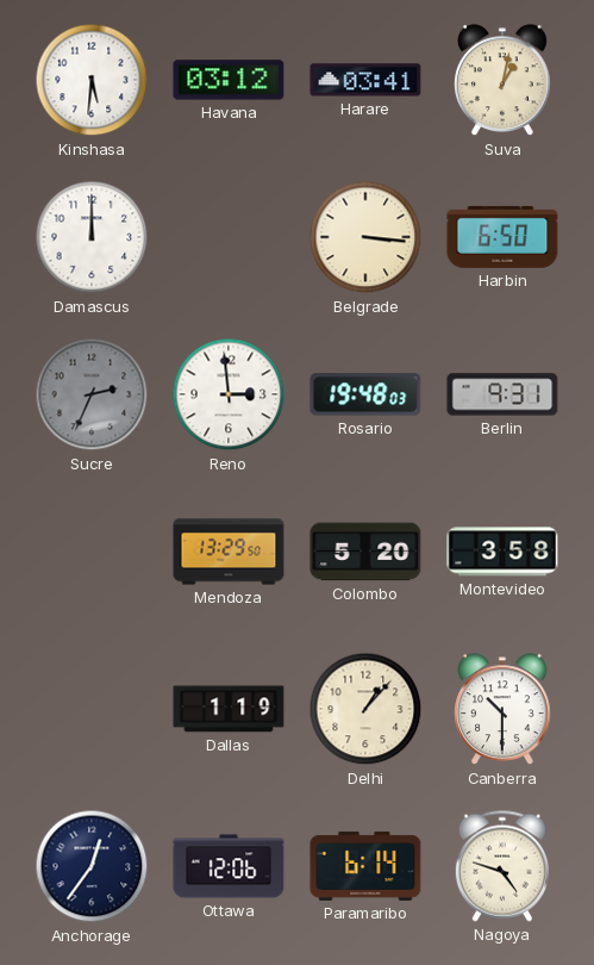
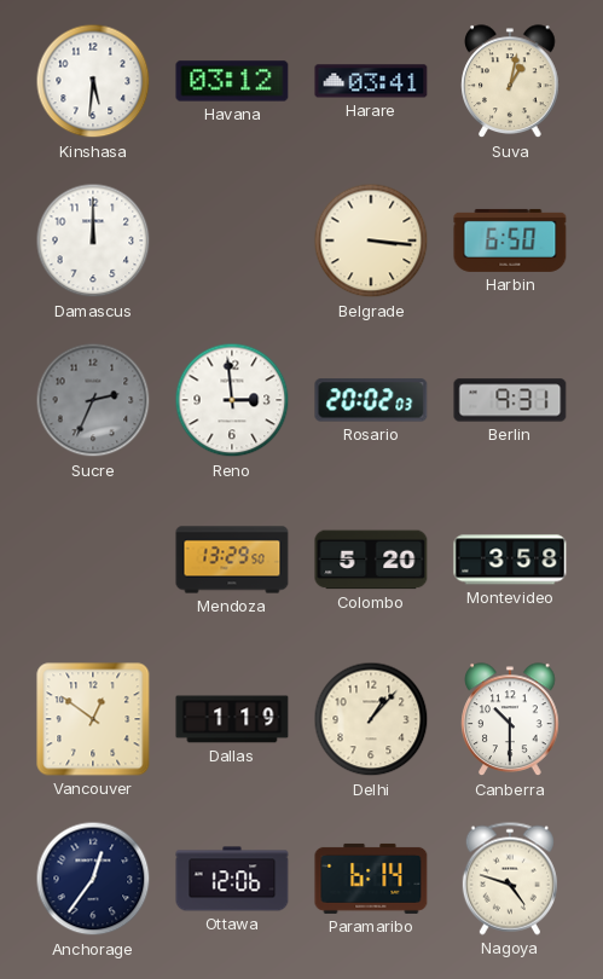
Rosario: 19:48 -> 20:02
Vancouver: none -> 12:51
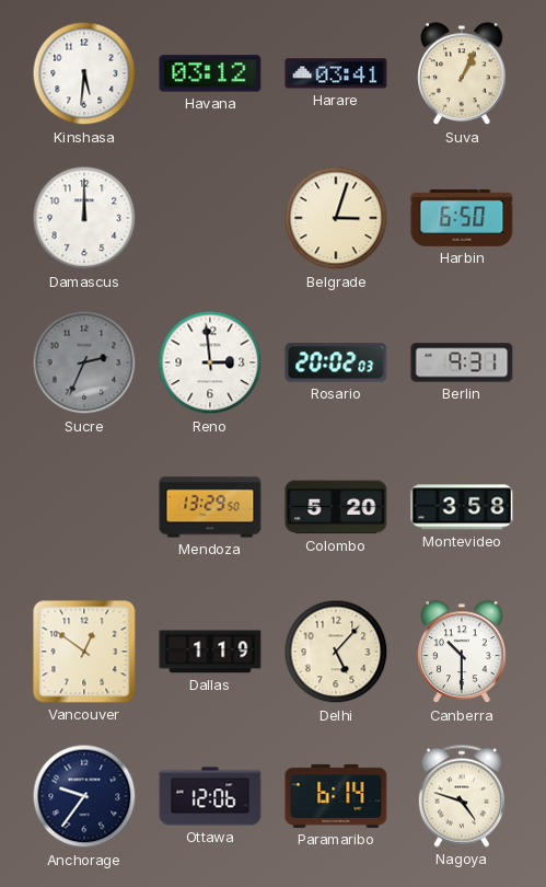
Suva: 1:02 -> 1:04
Belgrade: 3:16 -> 3:03
Delhi: 1:07 -> 5:07
Anchorage: 12:36 -> 9:36
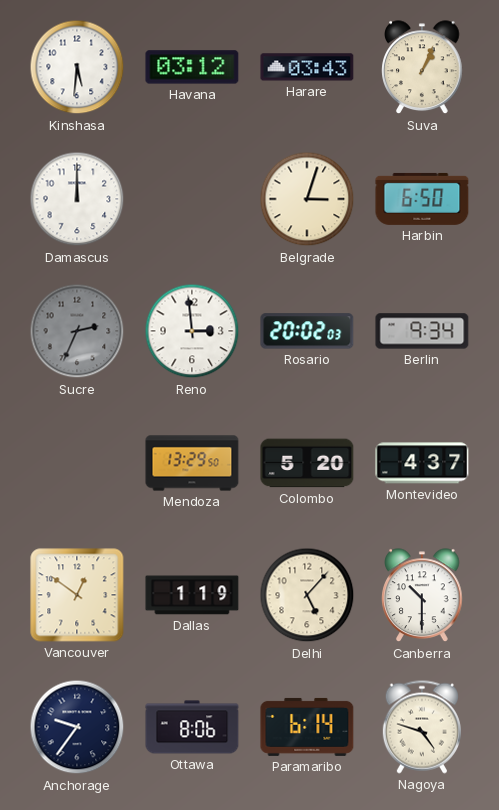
Harare: 03:41 -> 03:43
Berlin: 9:31 -> 9:34
Montevideo: 3:58 -> 4:37
Ottawa: 12:06 -> 8:06
